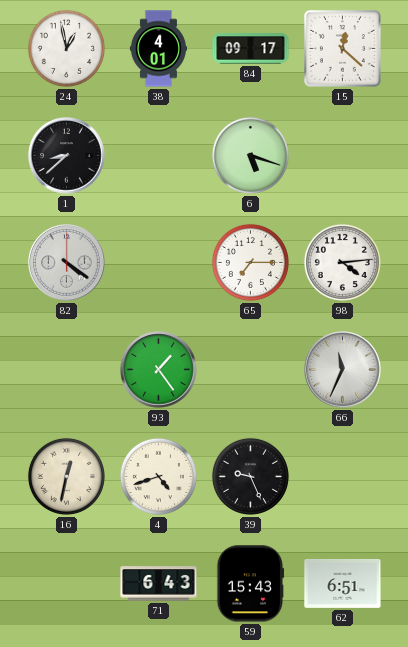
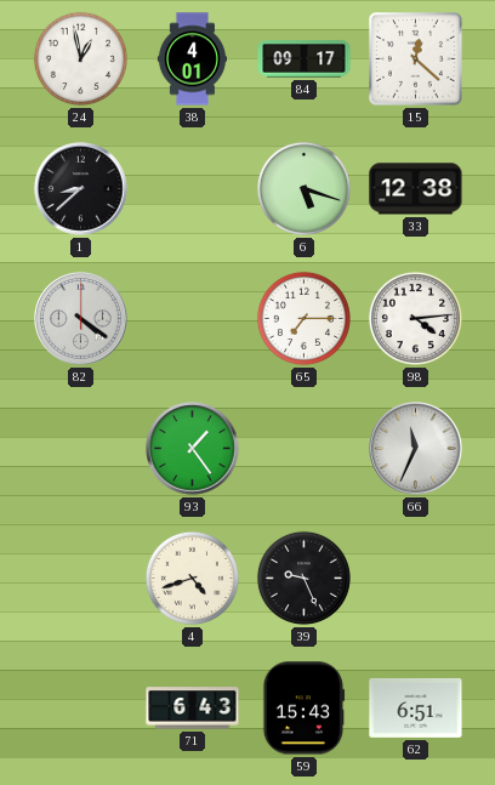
33: none -> 12:38
16: 12:32 -> none
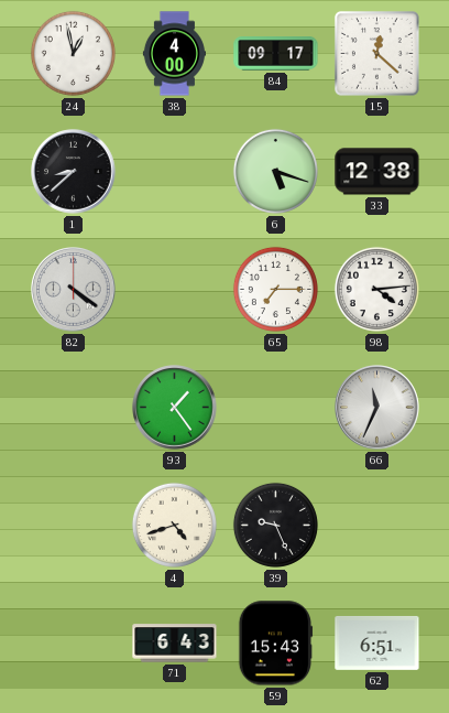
38: 4:01 -> 4:00
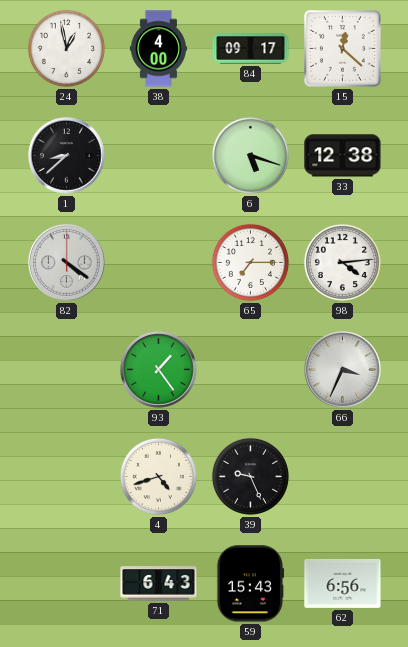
66: 11:34 -> 3:34
62: 6:51 -> 6:56
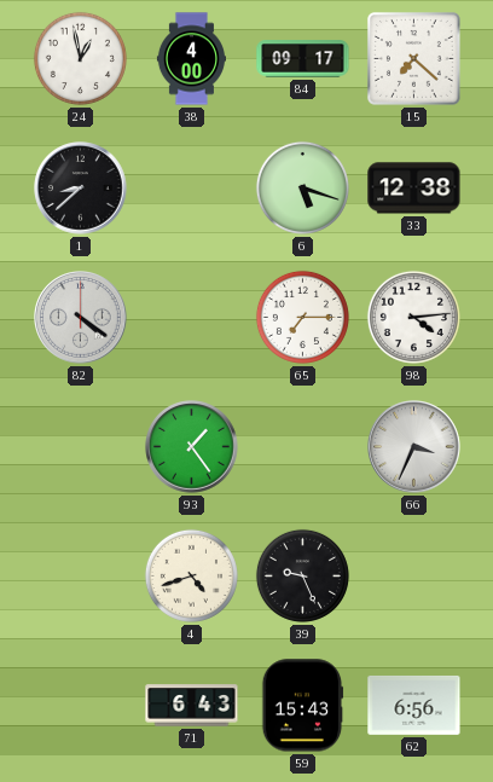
15: 12:22 -> 7:22
